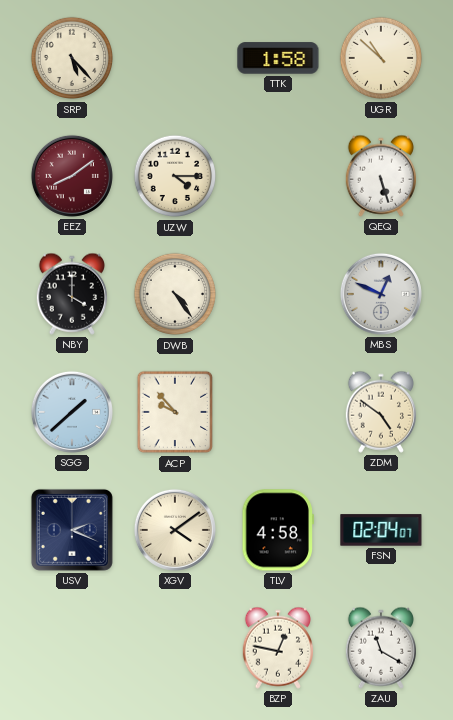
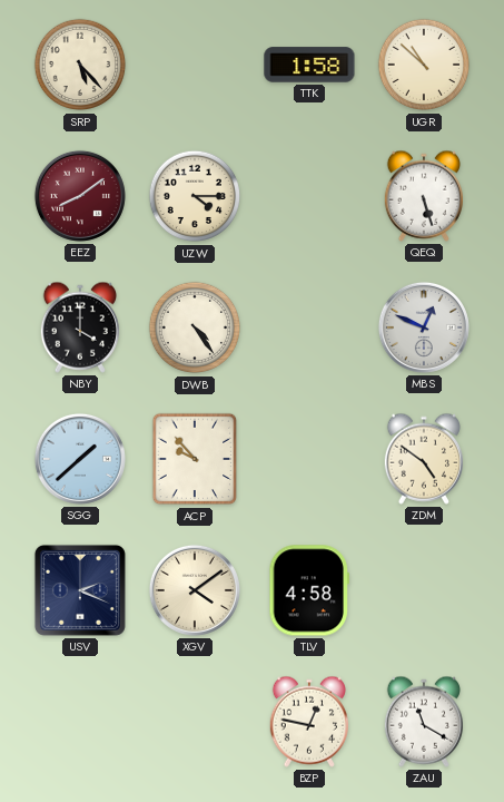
FSN: 02:04 -> none
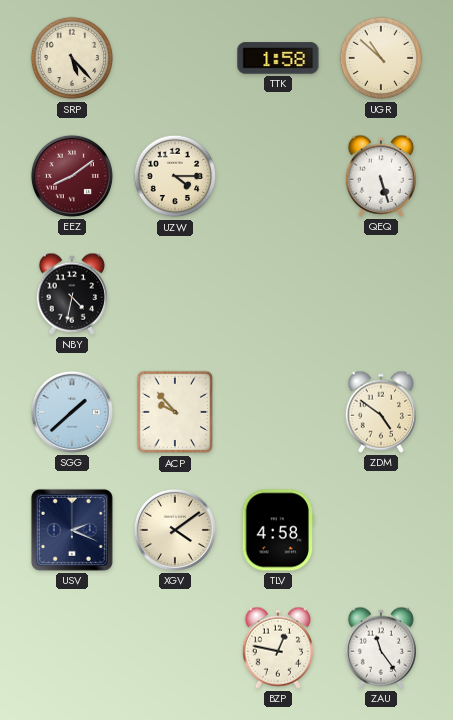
NBY: 4:00 -> 4:32
DWB: 4:24 -> none
MBS: 12:49 -> none
ZAU: 11:20 -> 11:24
